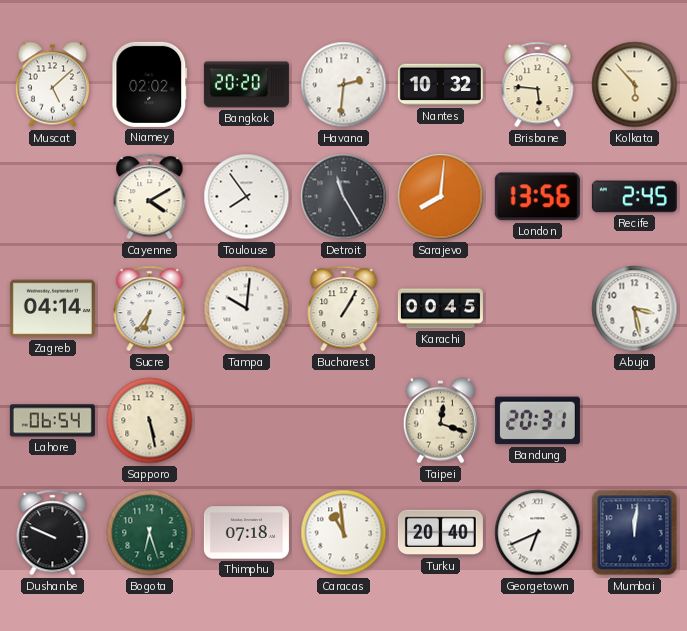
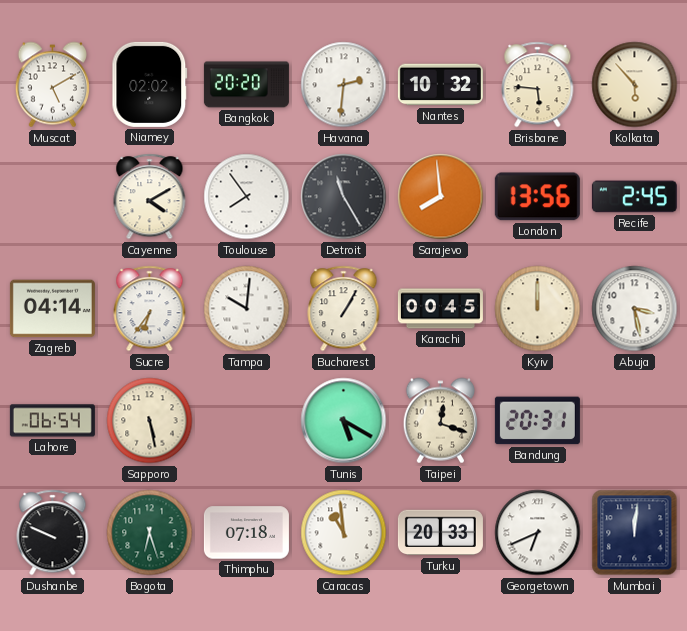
Muscat: 5:08 -> 5:10
Sarajevo: 8:01 -> 7:59
Kyiv: none -> 12:00
Tunis: none -> 5:20
Turku: 20:40 -> 20:33
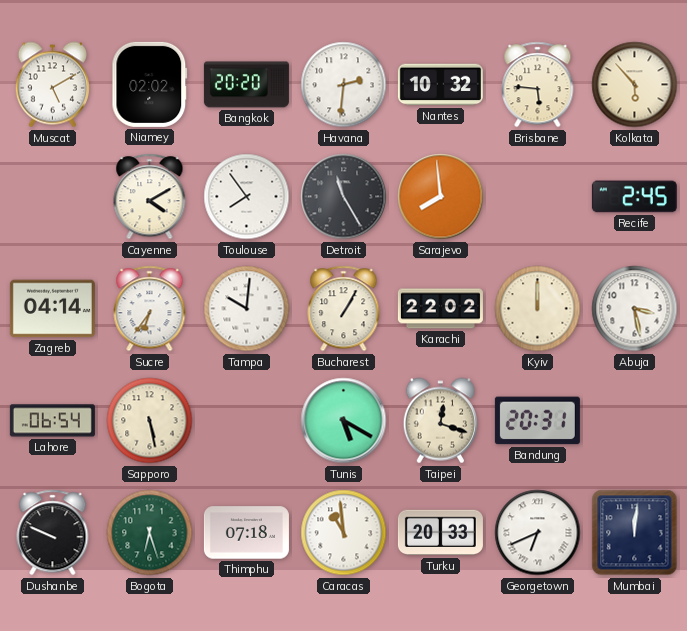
London: 13:56 -> none
Karachi: 00:45 -> 22:02
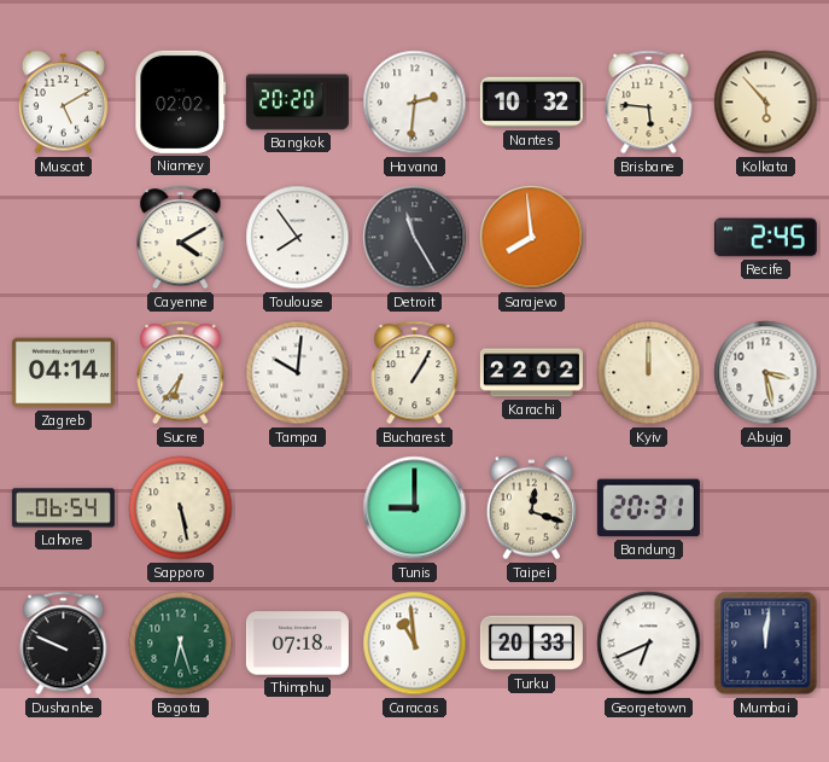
Tunis: 5:20 -> 9:00
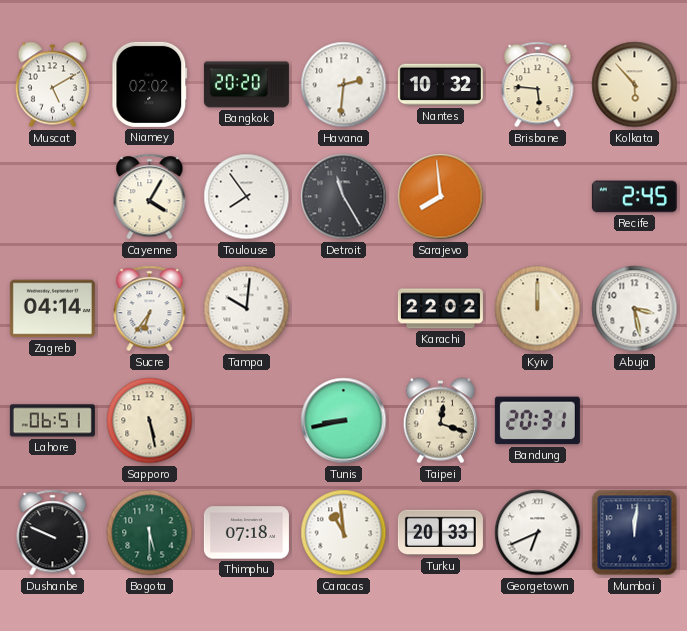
Cayenne: 4:10 -> 4:05
Bucharest: 1:05 -> none
Lahore: 06:54 -> 06:51
Tunis: 9:00 -> 8:43
Bogota: 6:27 -> 5:30
